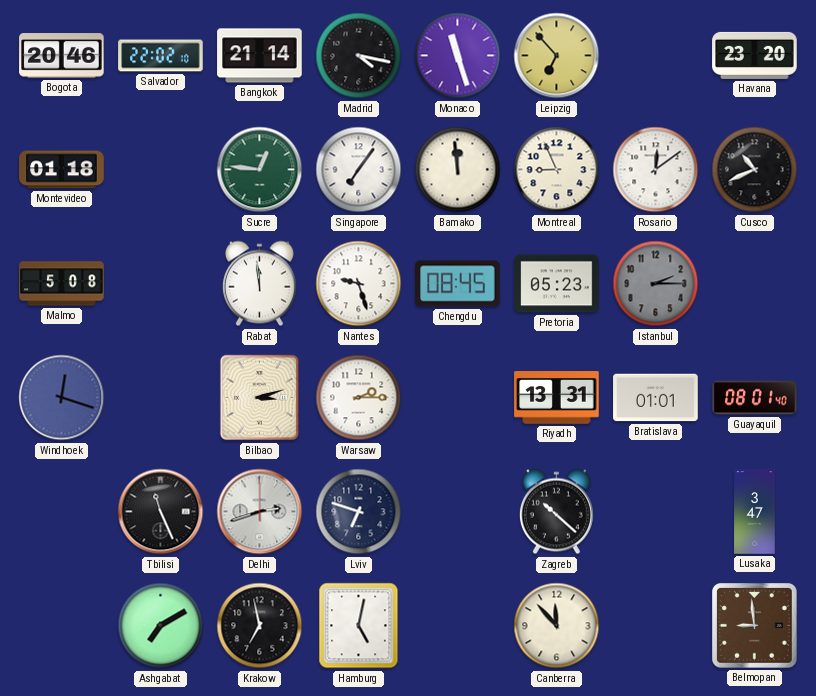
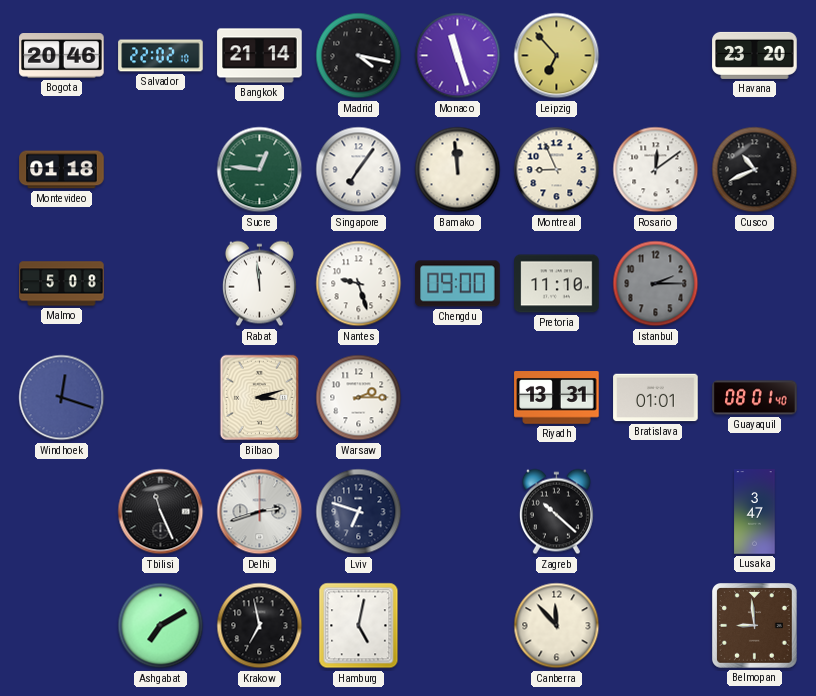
Chengdu: 08:45 -> 09:00
Pretoria: 05:23 -> 11:10
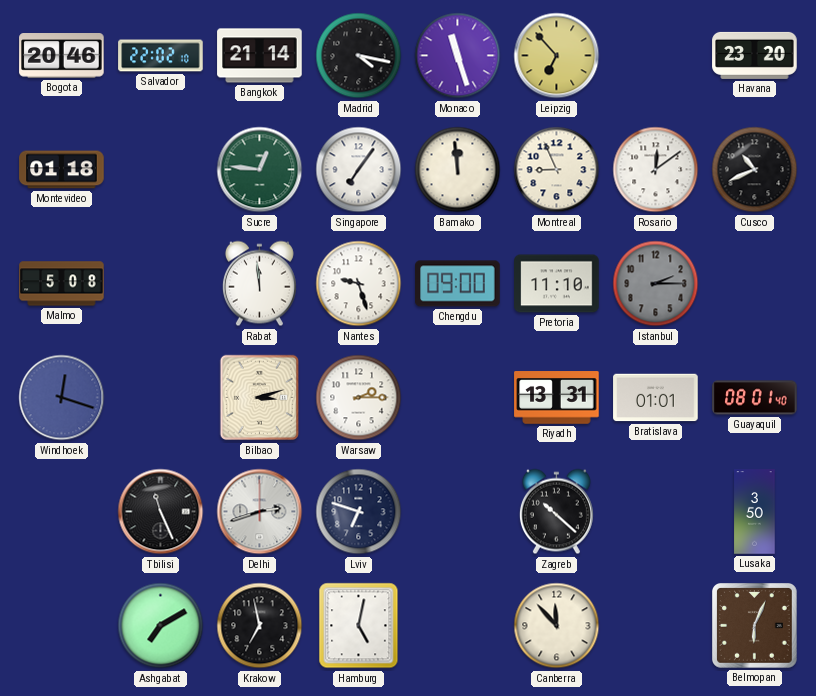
Lusaka: 3:47 -> 3:50
Belmopan: 8:59 -> 6:04
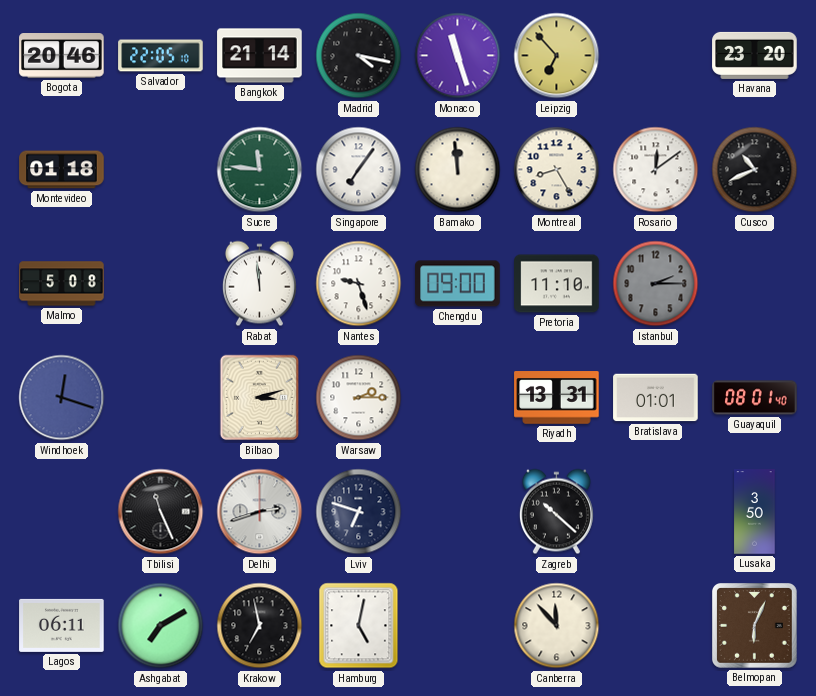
Salvador: 22:02 -> 22:05
Sucre: 12:46 -> 11:46
Montreal: 8:56 -> 8:25
Lagos: none -> 06:11
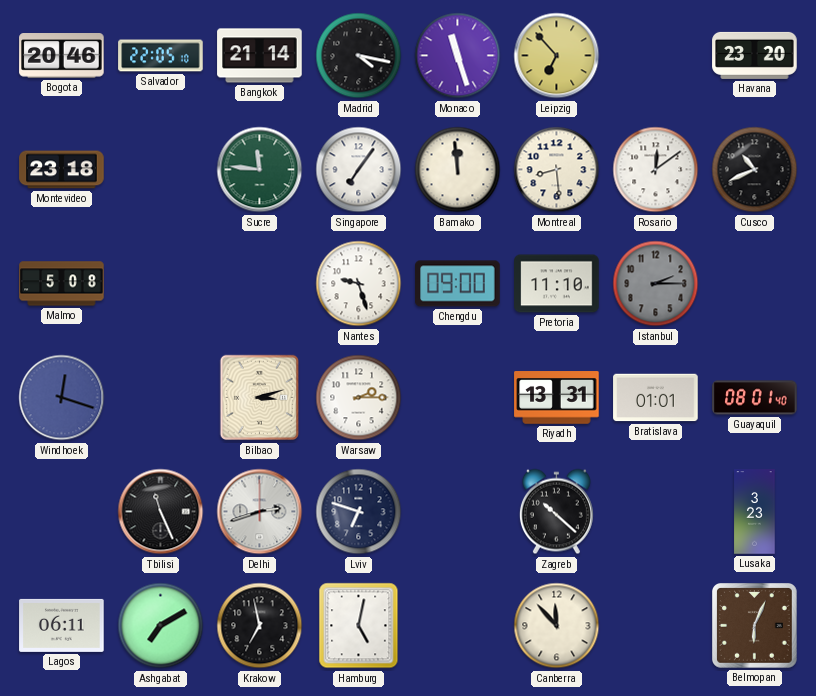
Montevideo: 01:18 -> 23:18
Montreal: 8:25 -> 8:29
Rabat: 11:59 -> none
Lusaka: 3:50 -> 3:23
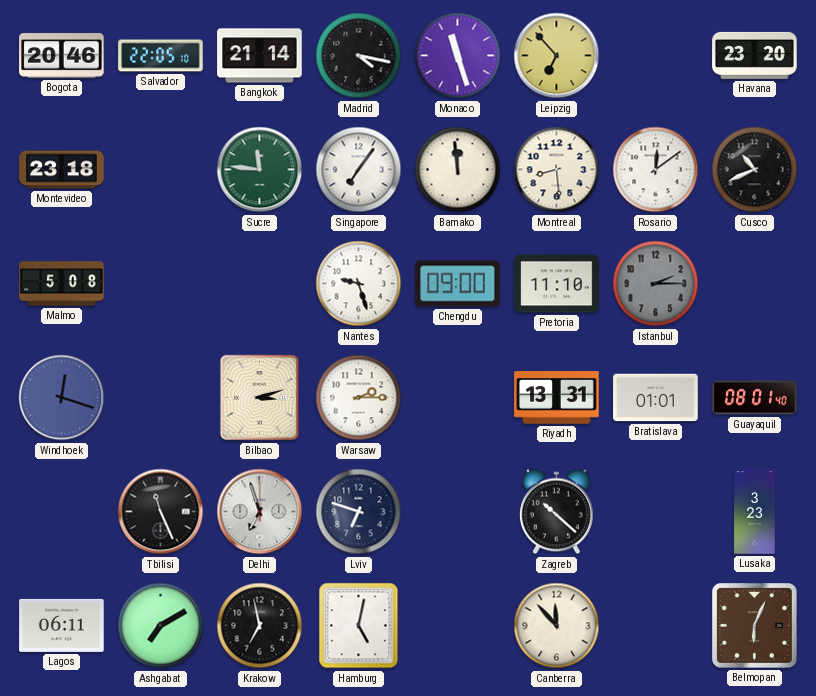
Delhi: 2:42 -> 6:57
